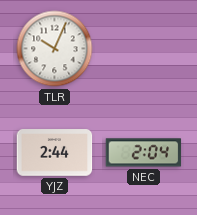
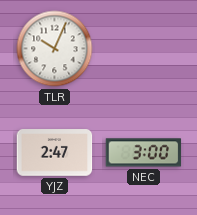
YJZ: 2:44 -> 2:47
NEC: 2:04 -> 3:00
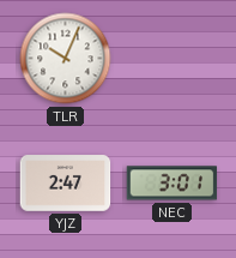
NEC: 3:00 -> 3:01
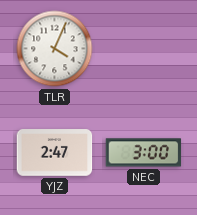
TLR: 10:04 -> 4:04
NEC: 3:01 -> 3:00
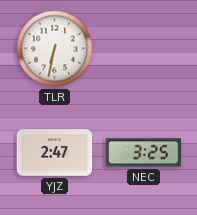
TLR: 4:04 -> 6:32
NEC: 3:00 -> 3:25
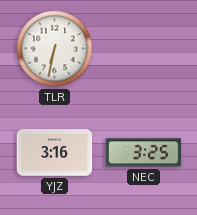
YJZ: 2:47 -> 3:16
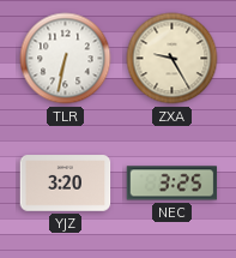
ZXA: none -> 9:25
YJZ: 3:16 -> 3:20
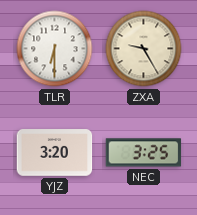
TLR: 6:32 -> 6:30
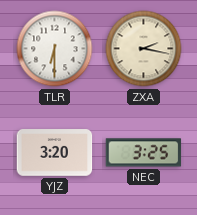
ZXA: 9:25 -> 2:17
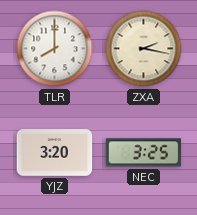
TLR: 6:30 -> 8:00
